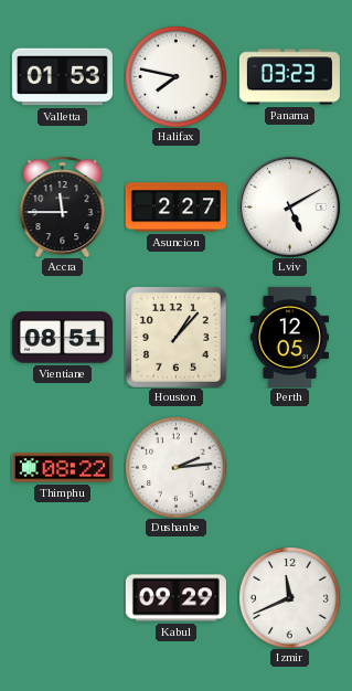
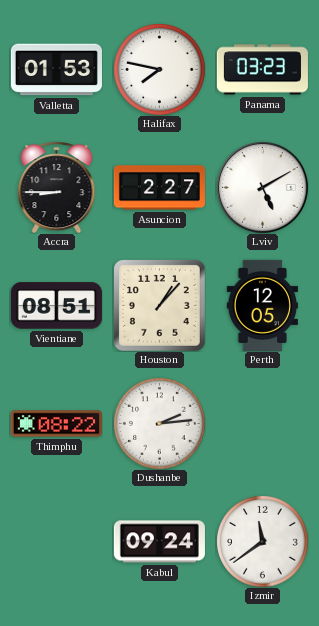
Accra: 11:45 -> 8:45
Kabul: 09:29 -> 09:24
Izmir: 11:41 -> 11:39
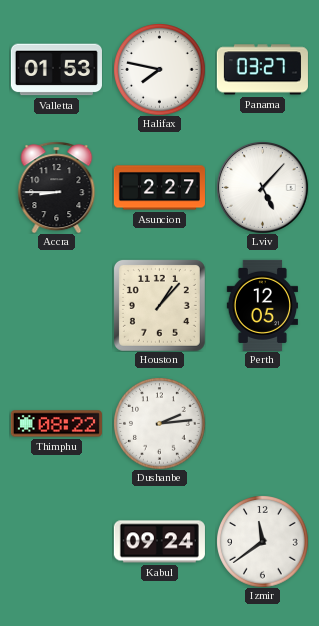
Panama: 03:23 -> 03:27
Lviv: 5:10 -> 5:07
Vientiane: 08:51 -> none
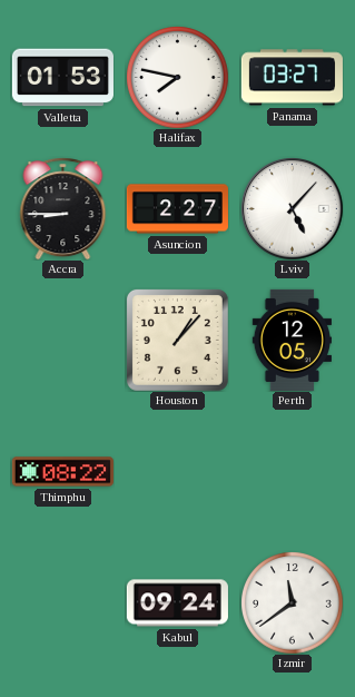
Dushanbe: 2:14 -> none
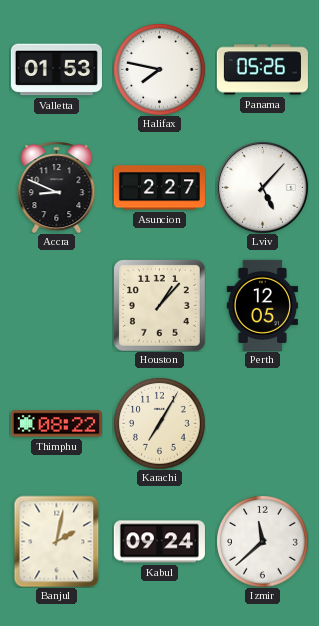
Panama: 03:27 -> 05:26
Accra: 8:45 -> 8:49
Karachi: none -> 7:05
Banjul: none -> 2:02
Izmir: 11:39 -> 11:38
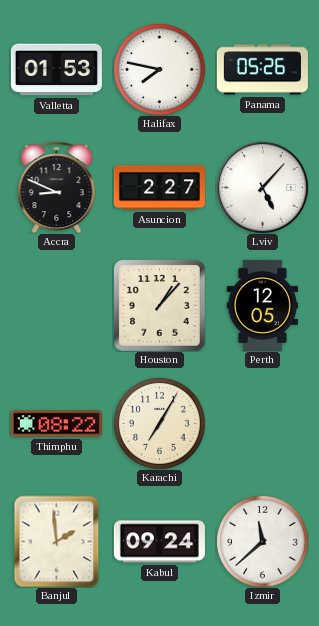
Banjul: 2:02 -> 1:59
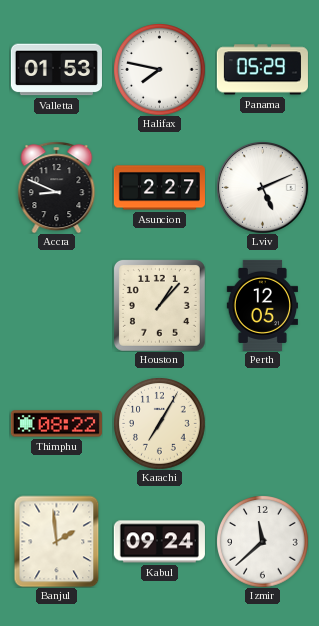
Panama: 05:26 -> 05:29
Lviv: 5:07 -> 5:11
